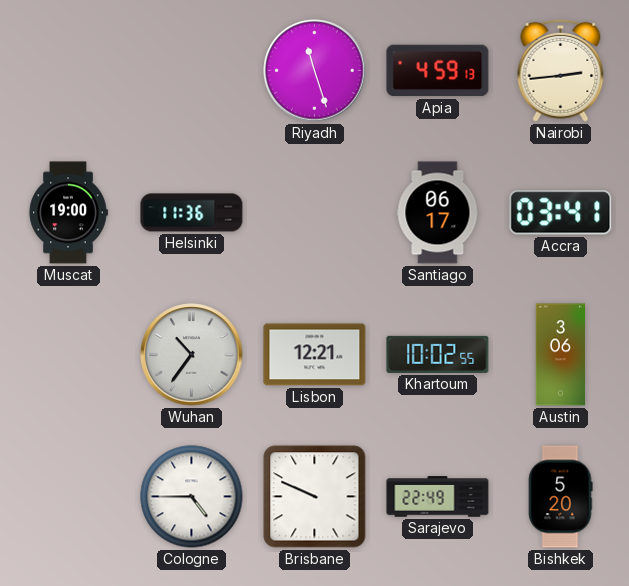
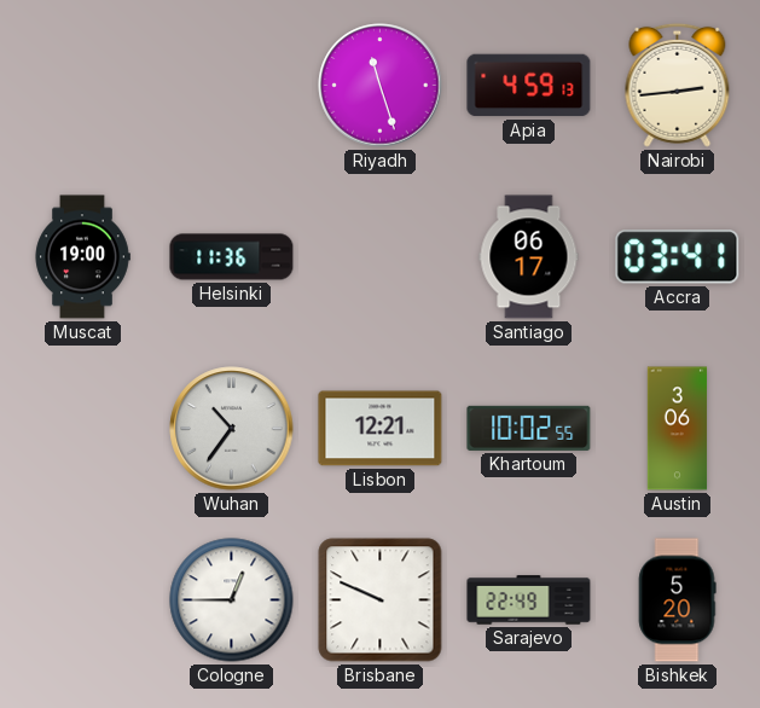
Cologne: 4:45 -> 12:45
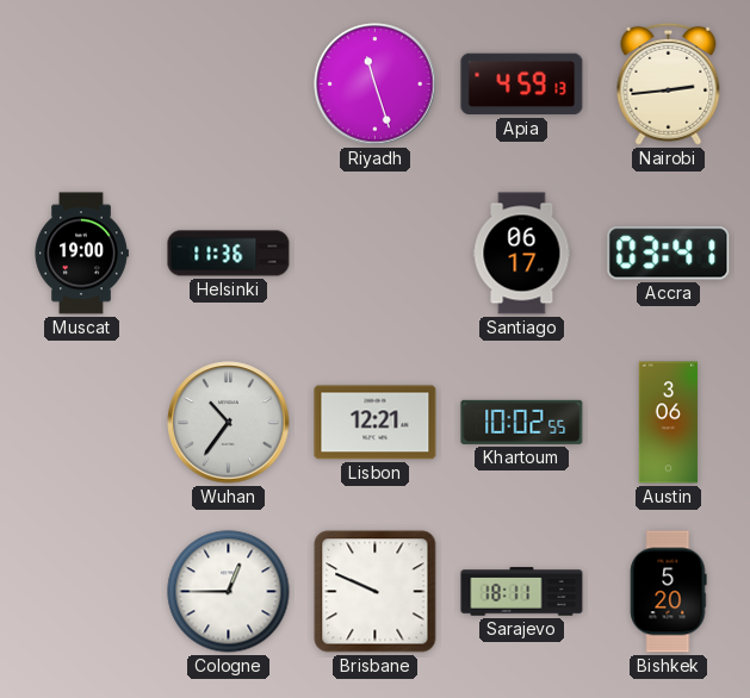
Sarajevo: 22:49 -> 18:11
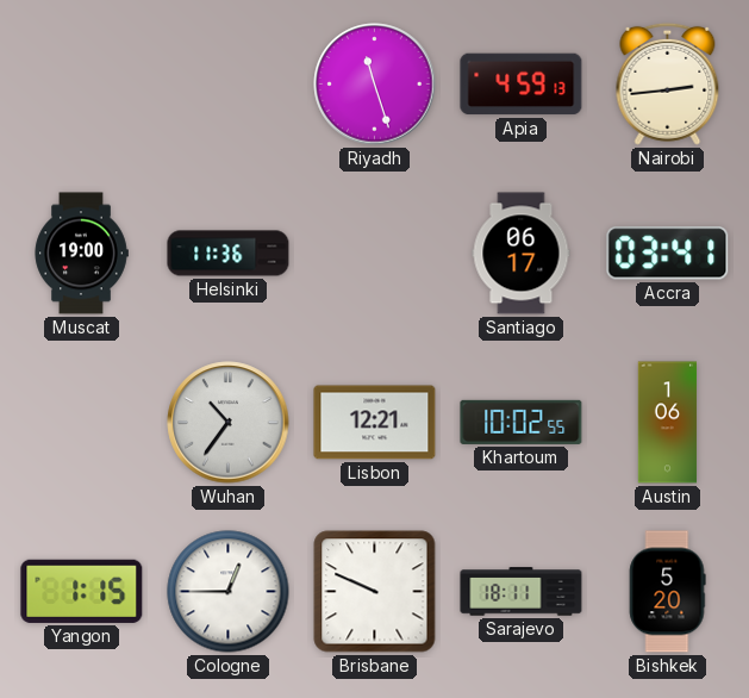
Austin: 3:06 -> 1:06
Yangon: none -> 1:15
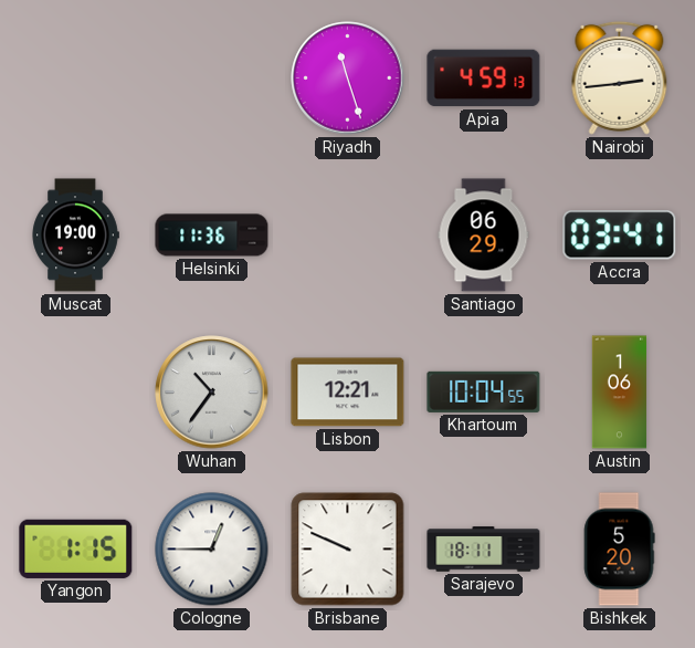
Santiago: 06:17 -> 06:29
Khartoum: 10:02 -> 10:04
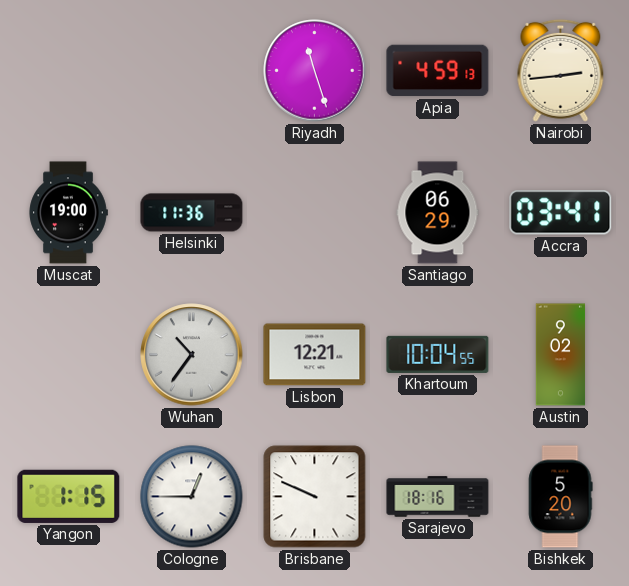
Austin: 1:06 -> 9:02
Sarajevo: 18:11 -> 18:16
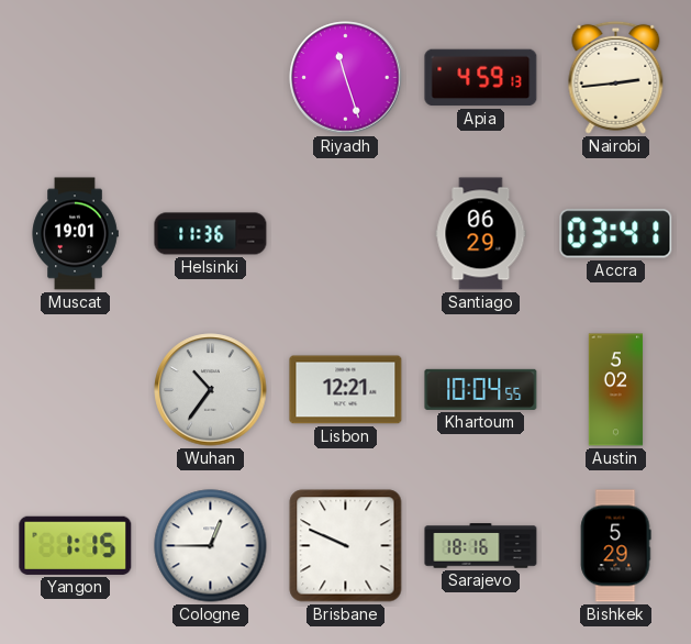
Muscat: 19:00 -> 19:01
Austin: 9:02 -> 5:02
Bishkek: 5:20 -> 5:29
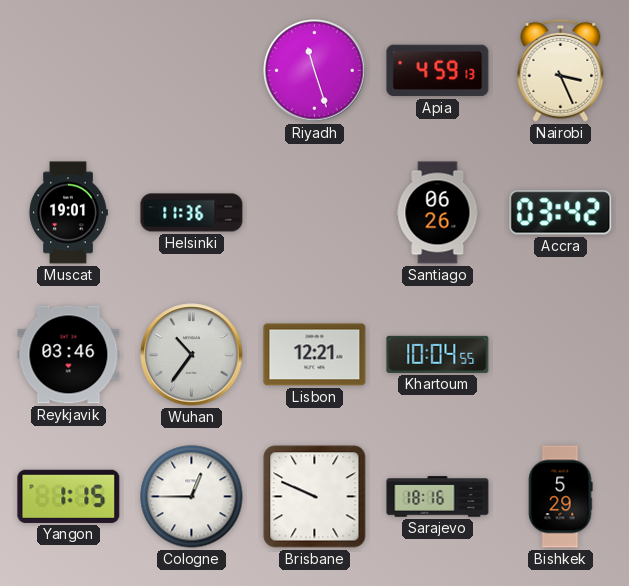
Nairobi: 2:44 -> 3:26
Santiago: 06:29 -> 06:26
Accra: 03:41 -> 03:42
Reykjavik: none -> 03:46
Austin: 5:02 -> none
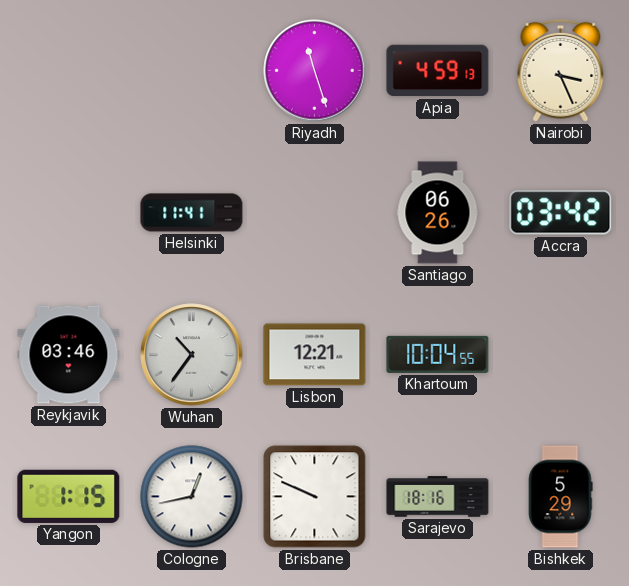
Muscat: 19:01 -> none
Helsinki: 11:36 -> 11:41
Cologne: 12:45 -> 12:43
